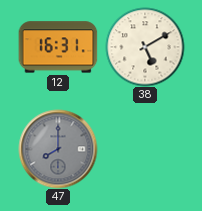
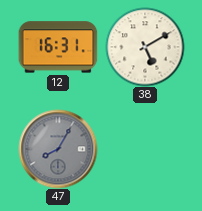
47: 8:00 -> 8:05
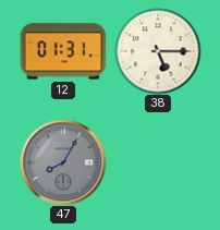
12: 16:31 -> 01:31
38: 5:10 -> 5:15
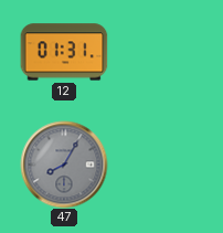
38: 5:15 -> none
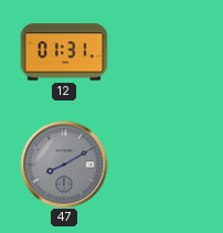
47: 8:05 -> 8:10
